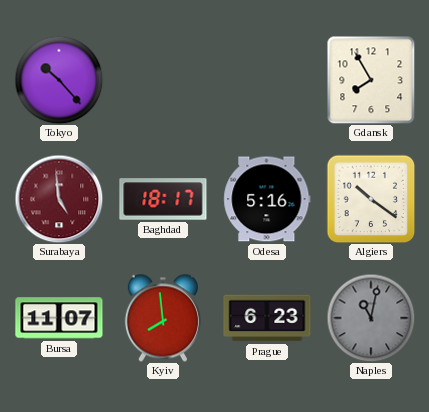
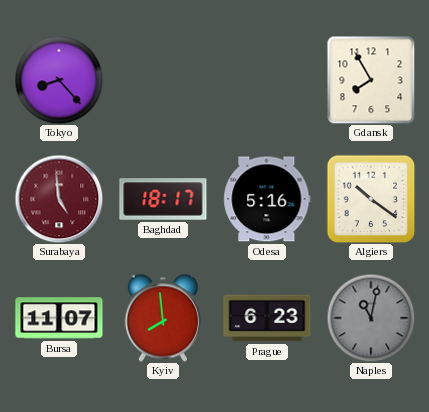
Tokyo: 10:23 -> 8:23
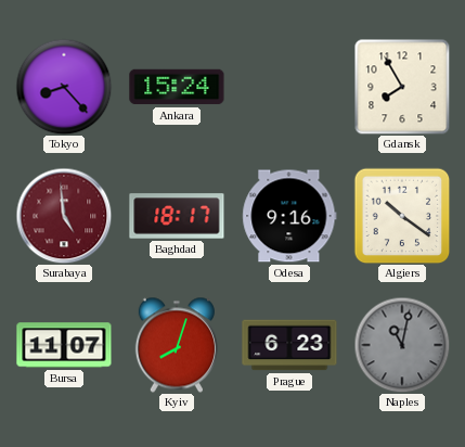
Ankara: none -> 15:24
Odesa: 5:16 -> 9:16
Kyiv: 7:59 -> 8:03
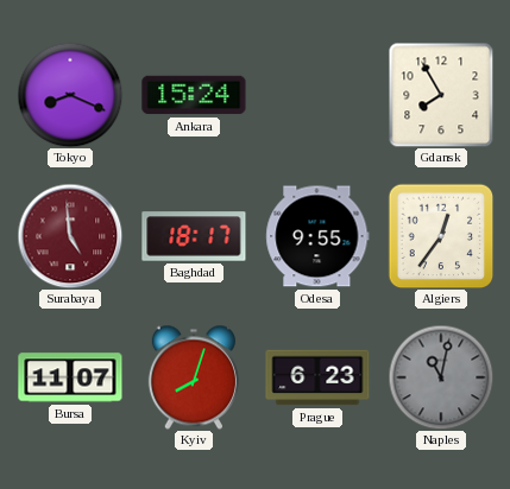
Tokyo: 8:23 -> 8:19
Odesa: 9:16 -> 9:55
Algiers: 10:21 -> 12:36
